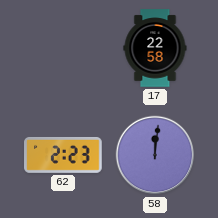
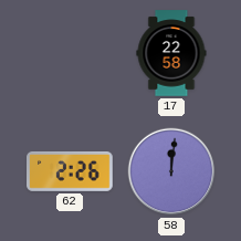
62: 2:23 -> 2:26
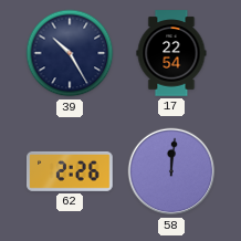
39: none -> 10:25
17: 22:58 -> 22:54
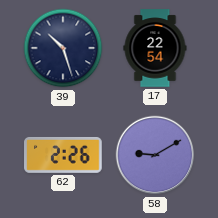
39: 10:25 -> 10:27
58: 12:01 -> 9:10
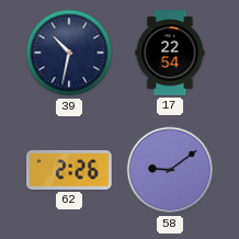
39: 10:27 -> 10:32
58: 9:10 -> 9:09
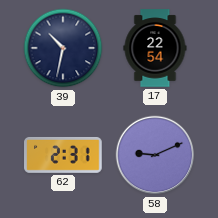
62: 2:26 -> 2:31
58: 9:09 -> 9:11
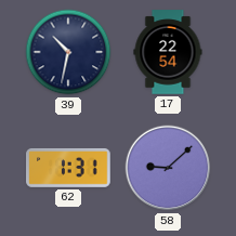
62: 2:31 -> 1:31
58: 9:11 -> 9:08
